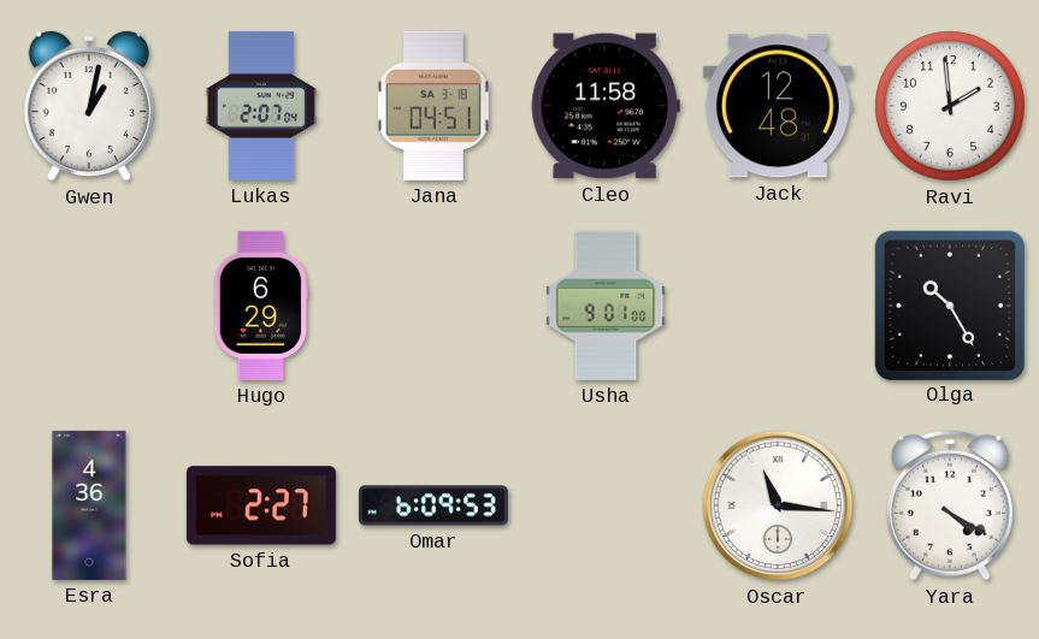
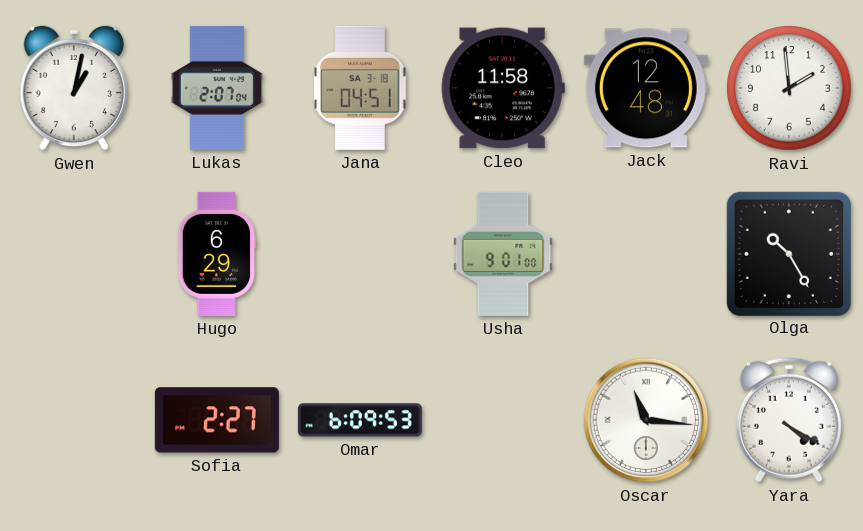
Esra: 4:36 -> none
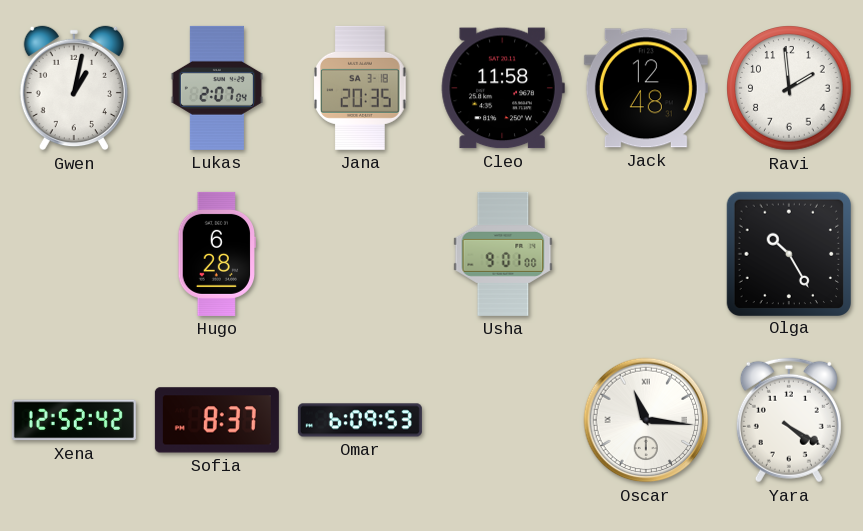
Jana: 04:51 -> 20:35
Hugo: 6:29 -> 6:28
Xena: none -> 12:52
Sofia: 2:27 -> 8:37
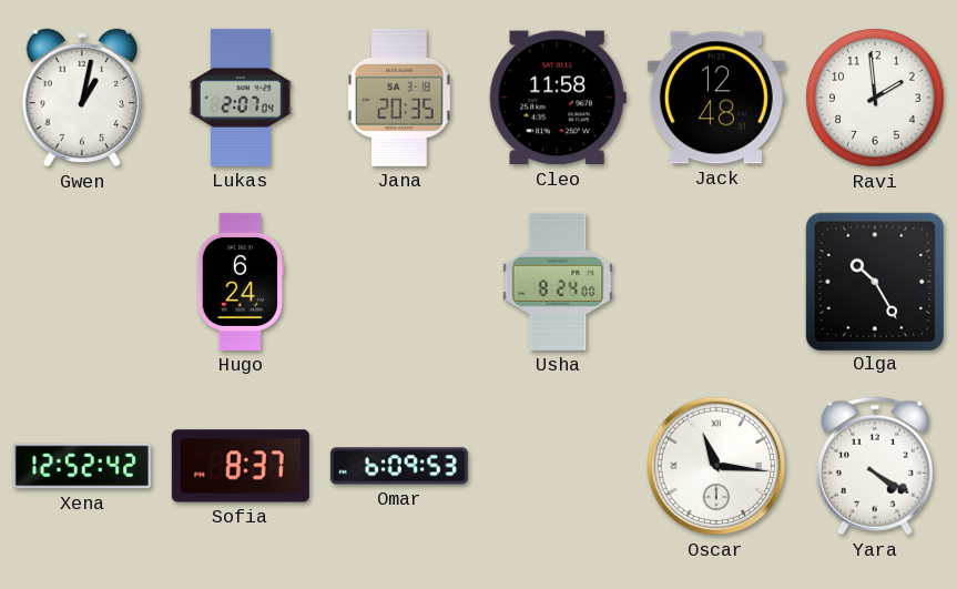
Hugo: 6:28 -> 6:24
Usha: 9:01 -> 8:24
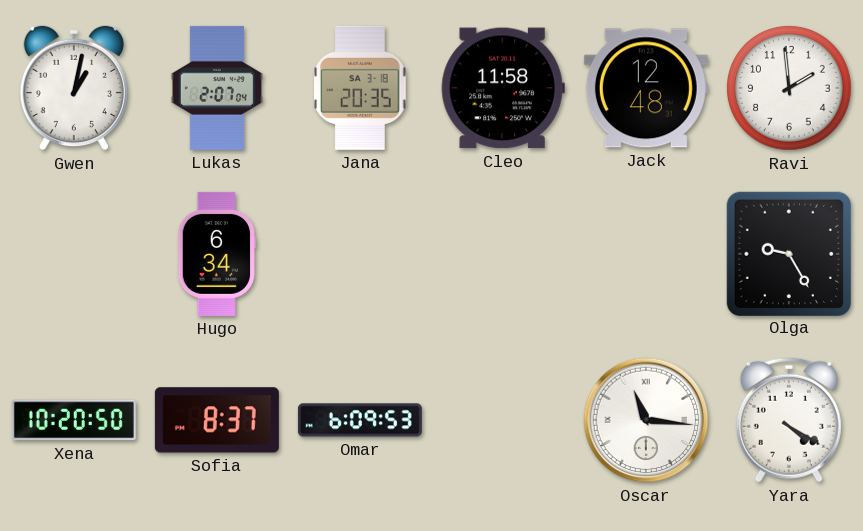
Hugo: 6:24 -> 6:34
Usha: 8:24 -> none
Olga: 10:25 -> 9:25
Xena: 12:52 -> 10:20
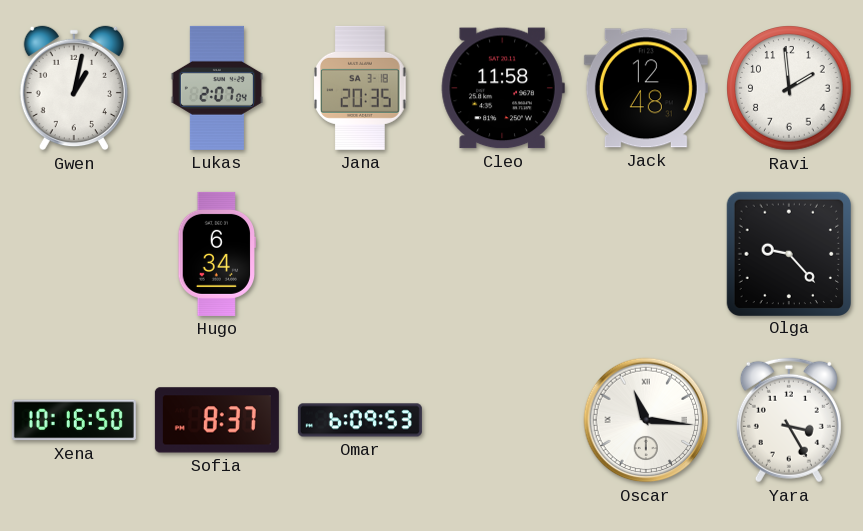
Olga: 9:25 -> 9:23
Xena: 10:20 -> 10:16
Yara: 4:20 -> 3:25
